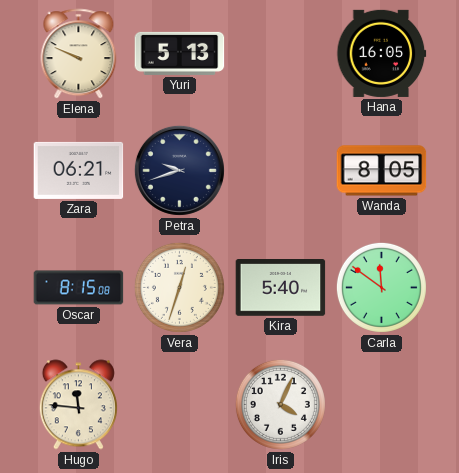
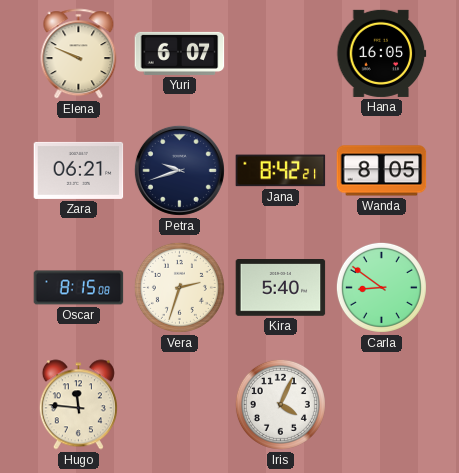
Yuri: 5:13 -> 6:07
Jana: none -> 8:42
Vera: 12:33 -> 2:33
Carla: 11:51 -> 8:51
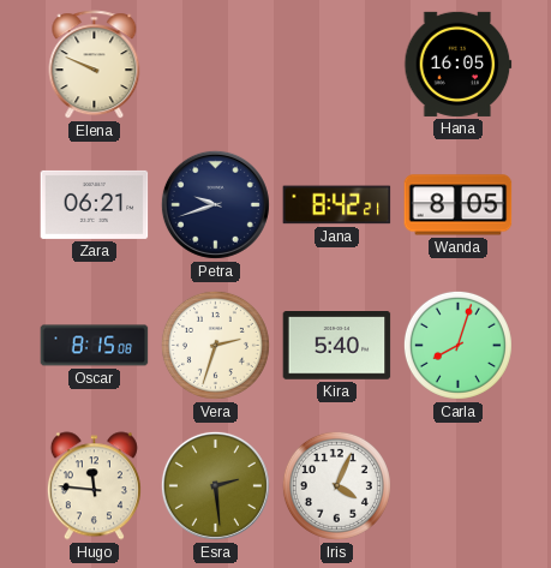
Yuri: 6:07 -> none
Carla: 8:51 -> 8:03
Esra: none -> 2:29
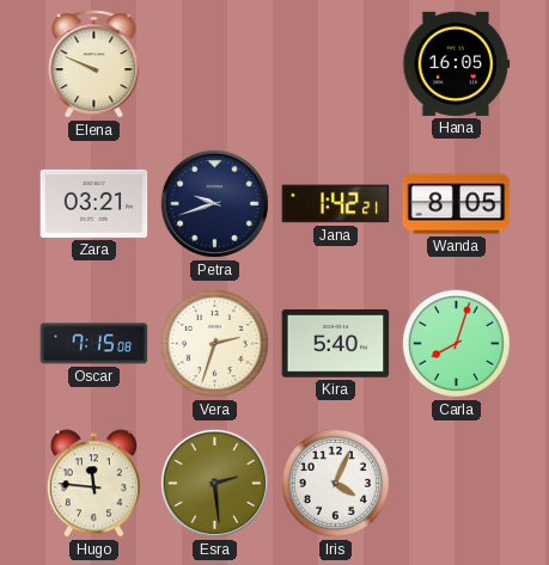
Zara: 06:21 -> 03:21
Jana: 8:42 -> 1:42
Oscar: 8:15 -> 7:15
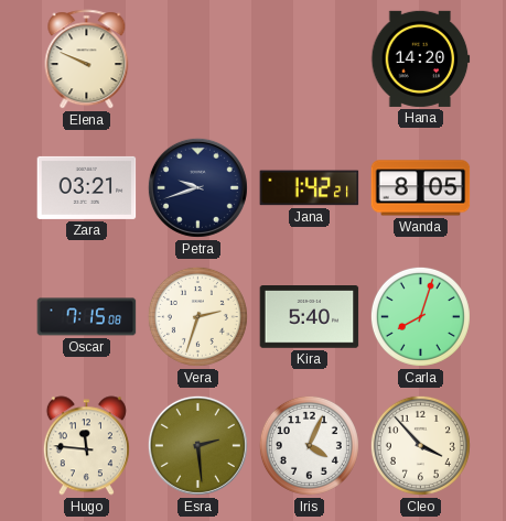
Hana: 16:05 -> 14:20
Cleo: none -> 3:53
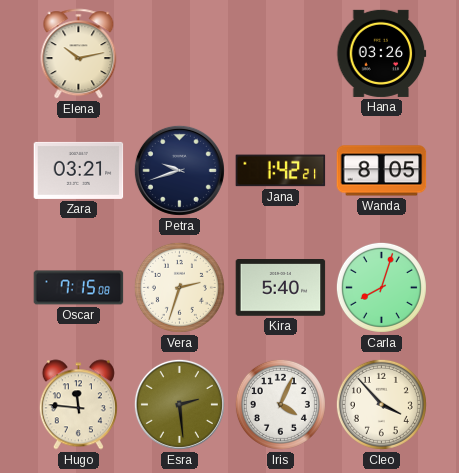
Elena: 9:49 -> 10:13
Hana: 14:20 -> 03:26
